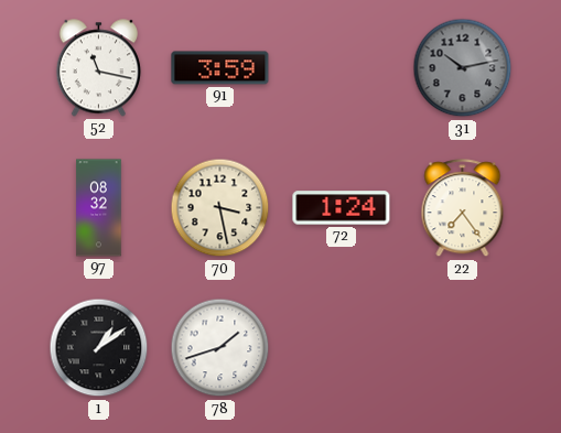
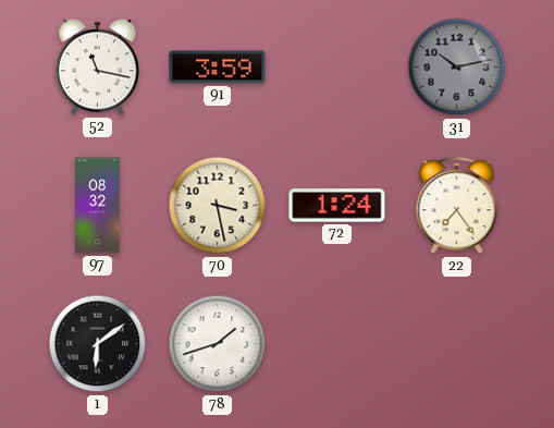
1: 1:09 -> 6:09
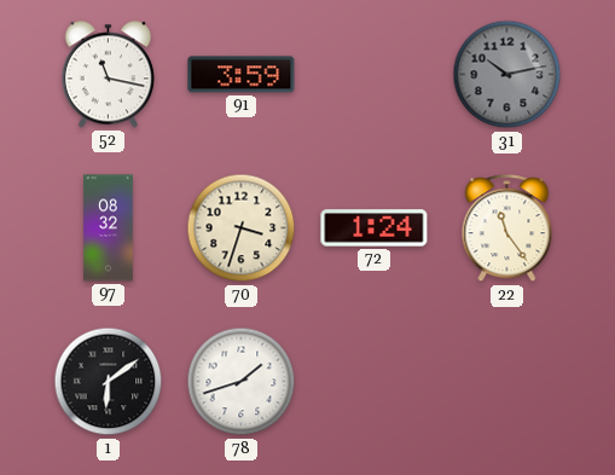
70: 3:28 -> 3:33
22: 7:24 -> 11:24
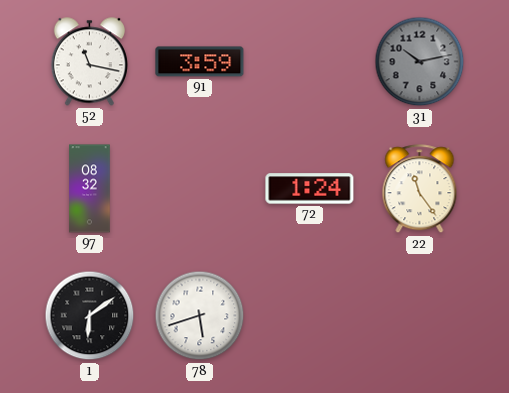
70: 3:33 -> none
78: 1:42 -> 5:42
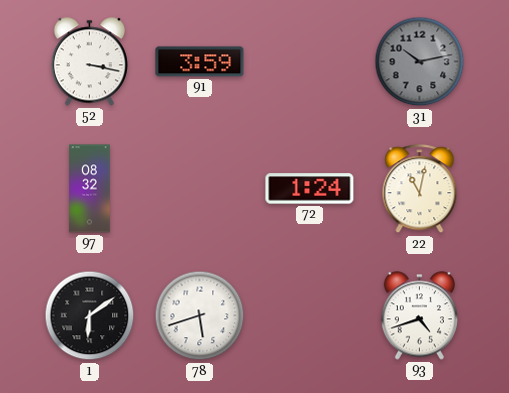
52: 11:17 -> 3:17
22: 11:24 -> 11:02
93: none -> 4:42
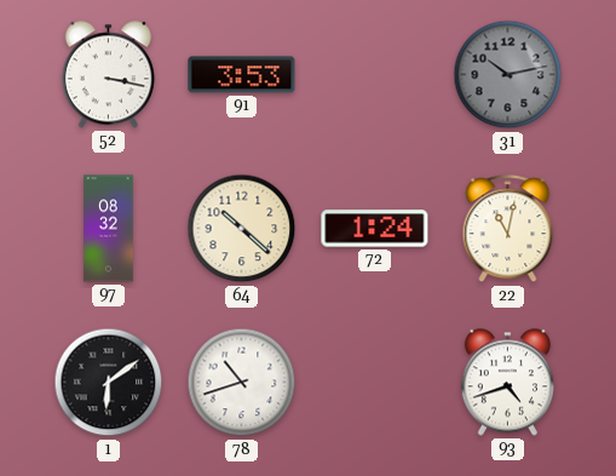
91: 3:59 -> 3:53
64: none -> 10:22
78: 5:42 -> 10:42
